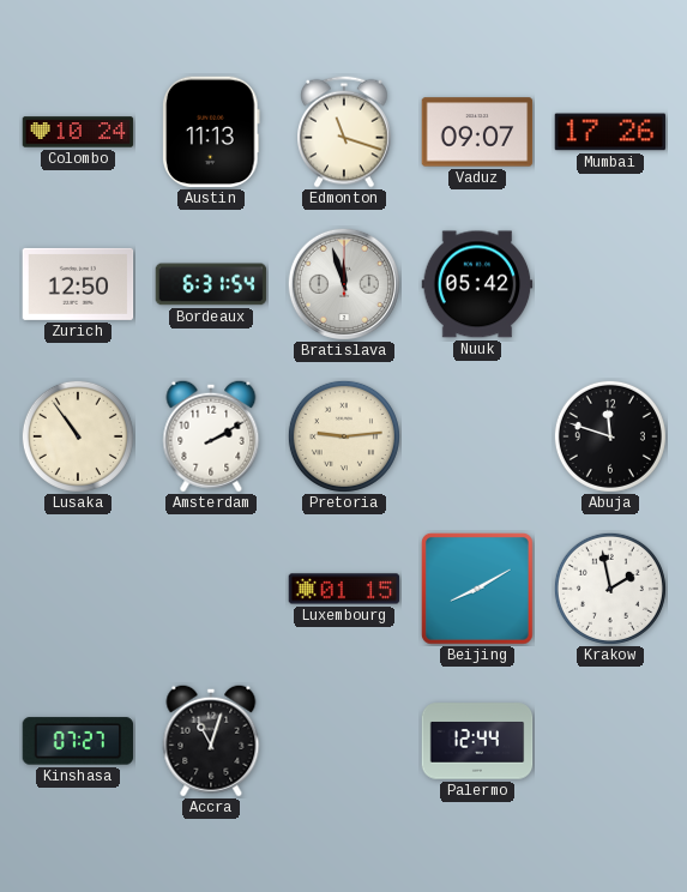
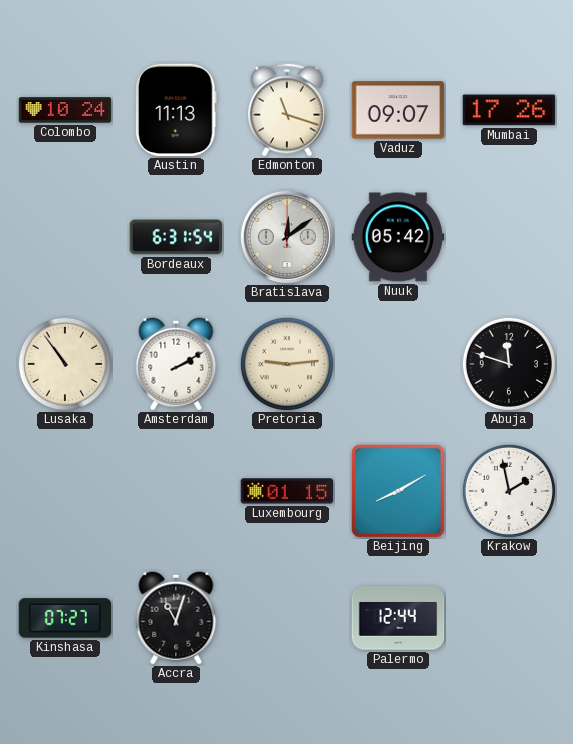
Zurich: 12:50 -> none
Bratislava: 11:57 -> 12:09
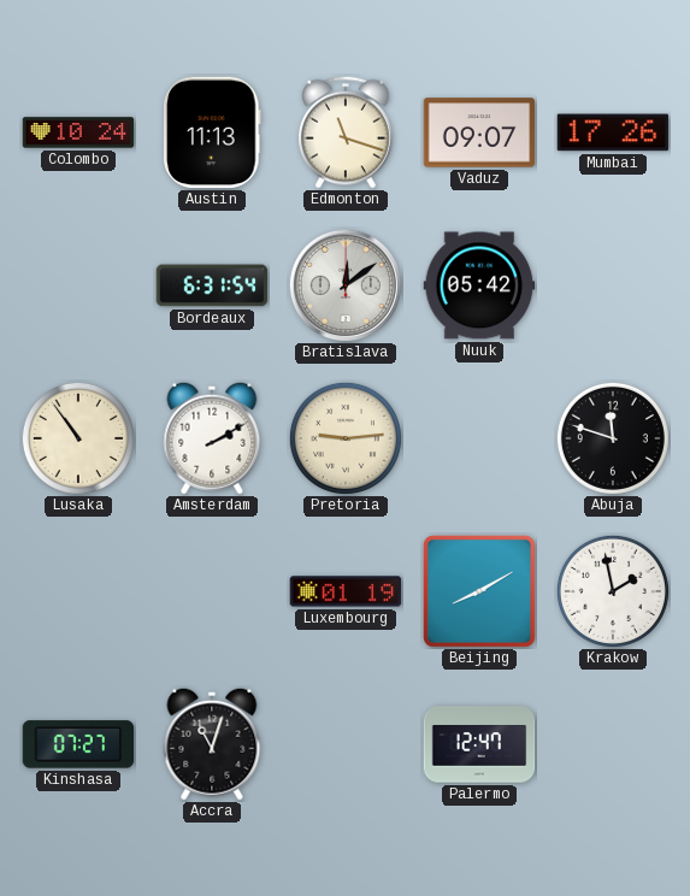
Luxembourg: 01:15 -> 01:19
Palermo: 12:44 -> 12:47
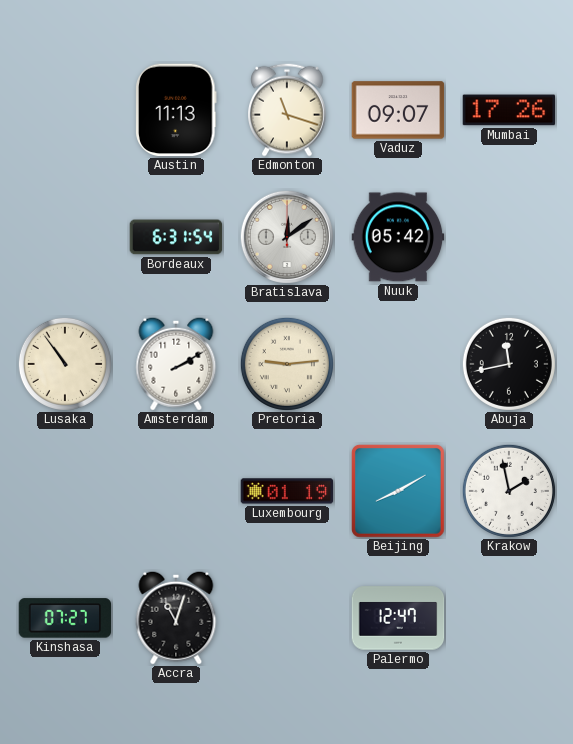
Colombo: 10:24 -> none
Abuja: 11:48 -> 11:43
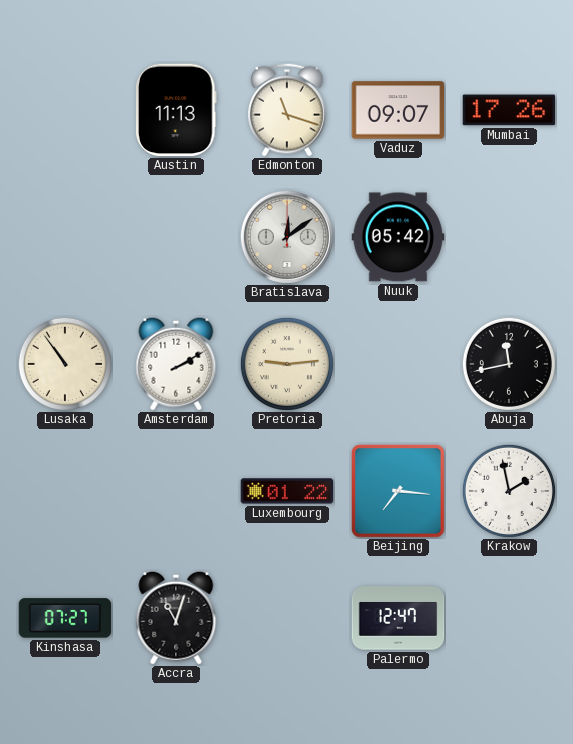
Bordeaux: 6:31 -> none
Luxembourg: 01:19 -> 01:22
Beijing: 8:10 -> 7:16
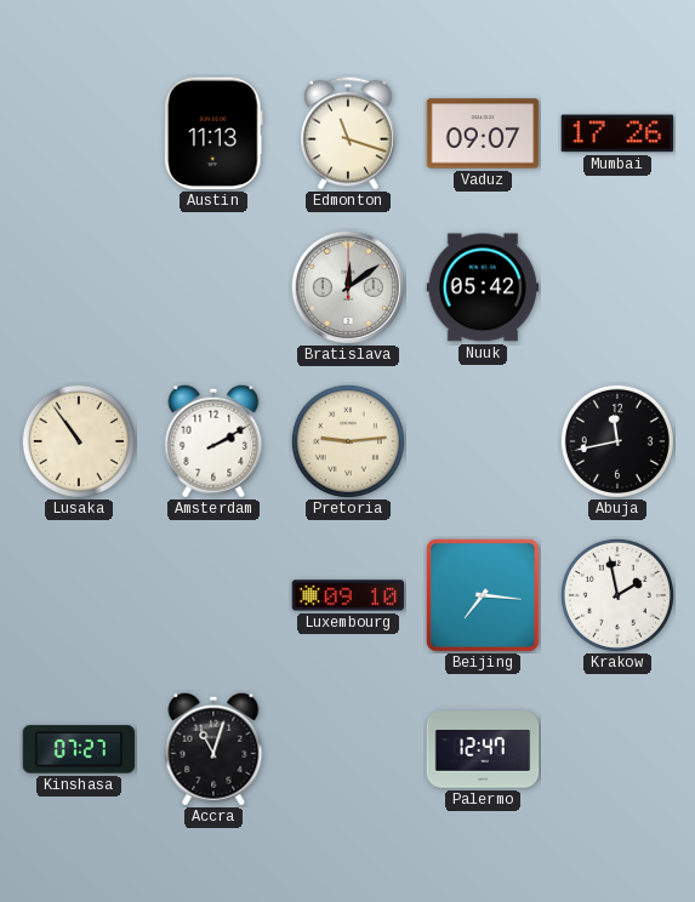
Luxembourg: 01:22 -> 09:10
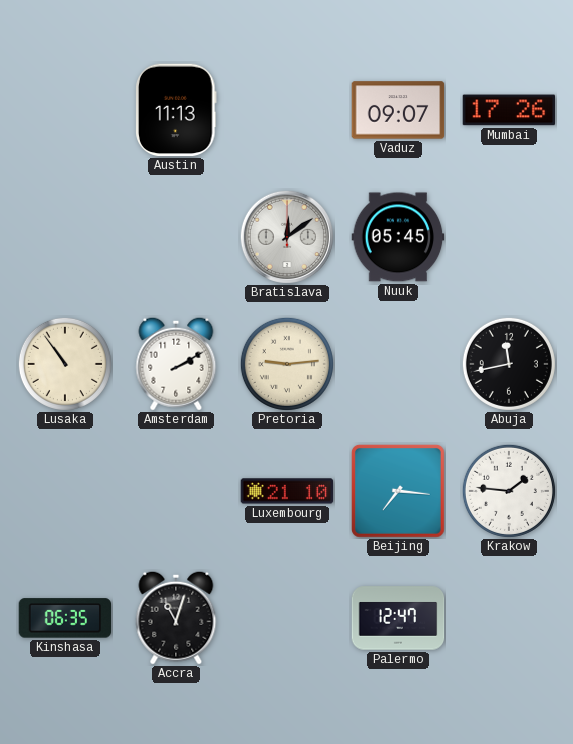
Edmonton: 11:18 -> none
Nuuk: 05:42 -> 05:45
Luxembourg: 09:10 -> 21:10
Krakow: 1:58 -> 1:46
Kinshasa: 07:27 -> 06:35
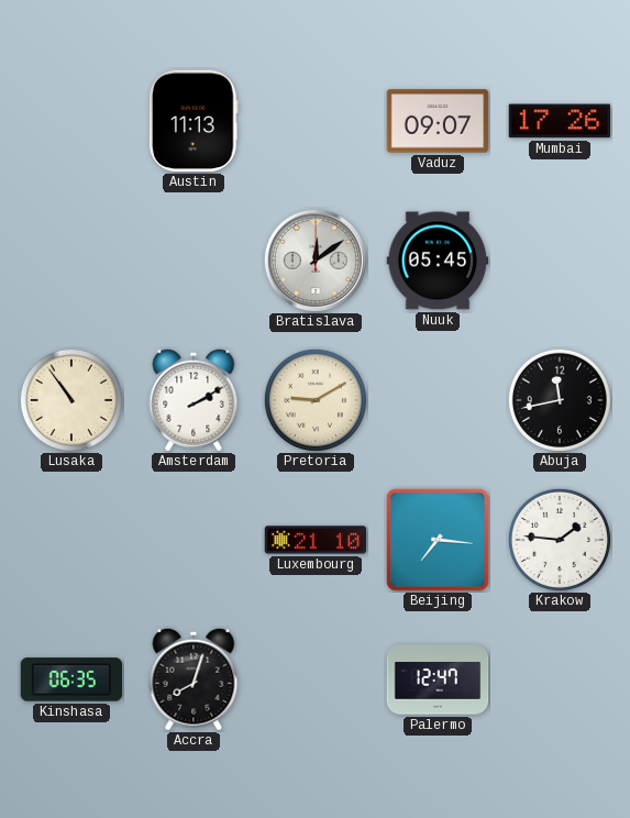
Pretoria: 9:14 -> 9:10
Accra: 11:03 -> 8:03
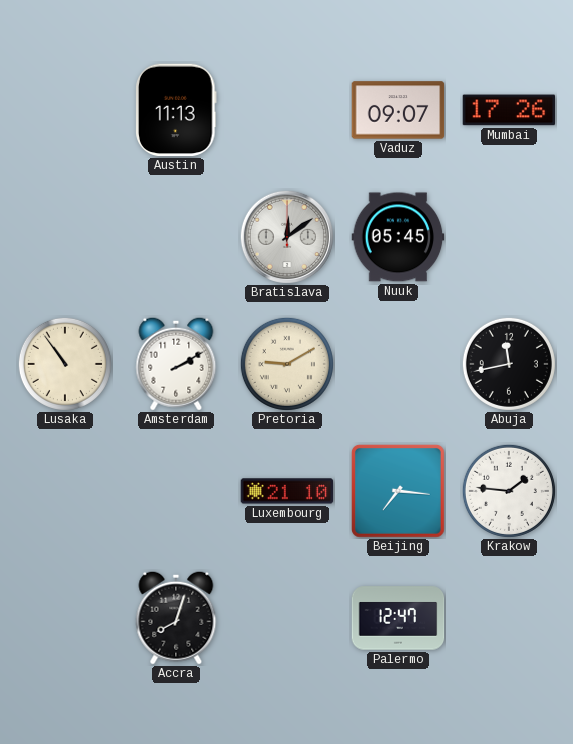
Kinshasa: 06:35 -> none
